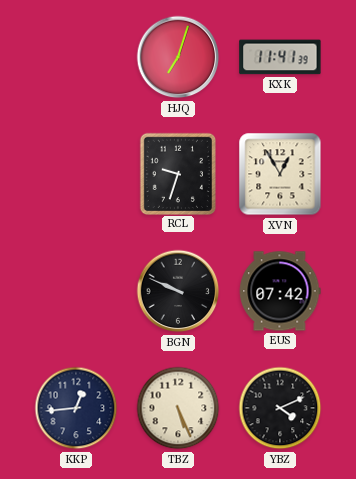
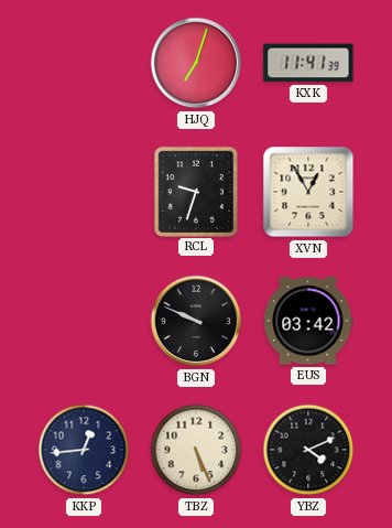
EUS: 07:42 -> 03:42
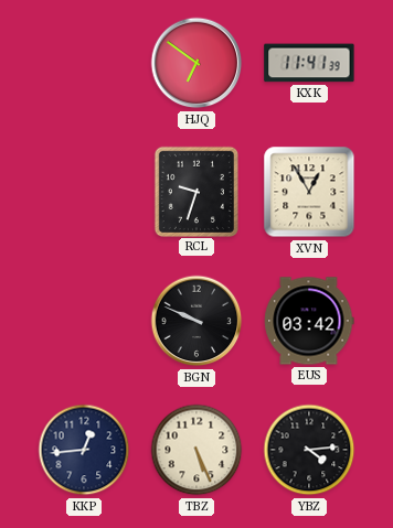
HJQ: 7:03 -> 6:51
YBZ: 4:11 -> 4:14
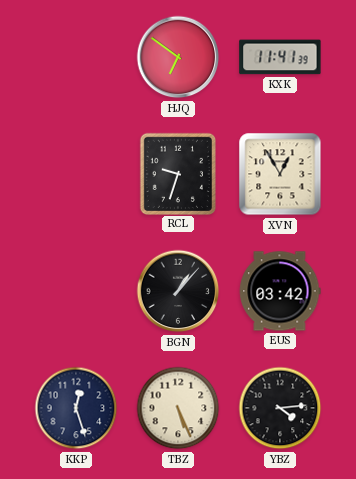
BGN: 9:49 -> 1:07
KKP: 12:44 -> 12:27
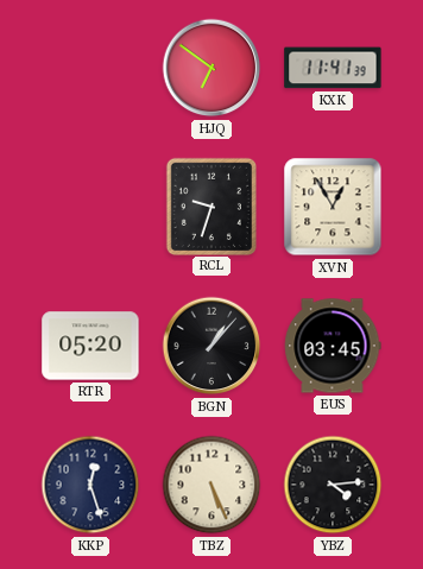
RTR: none -> 05:20
EUS: 03:42 -> 03:45
